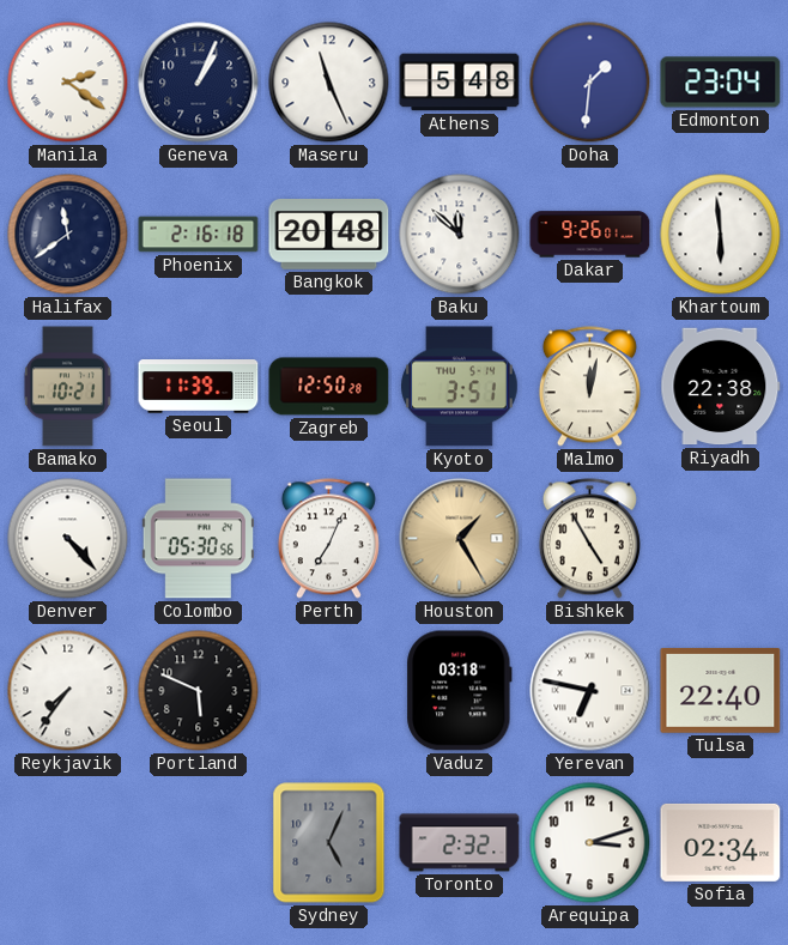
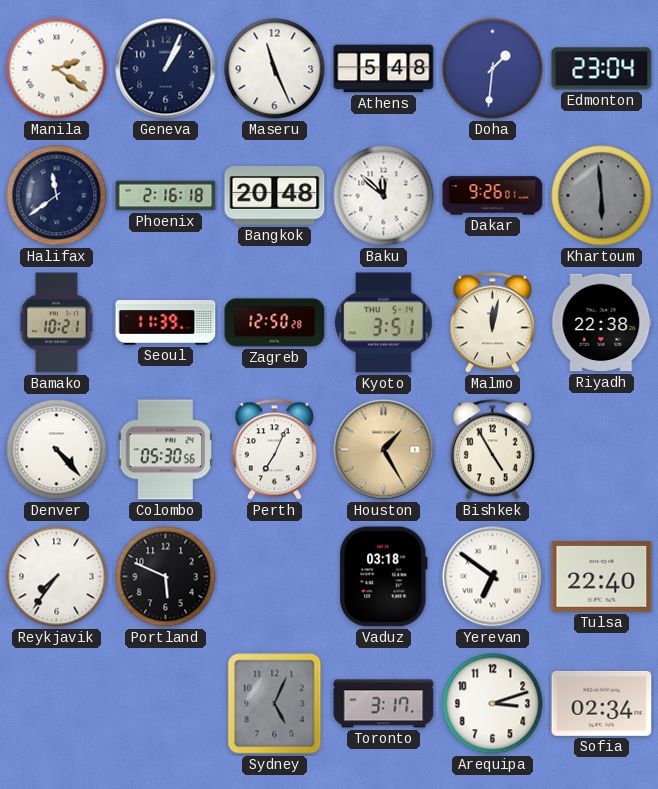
Khartoum dial: white -> grey
Yerevan: 6:47 -> 6:51
Toronto: 2:32 -> 3:17
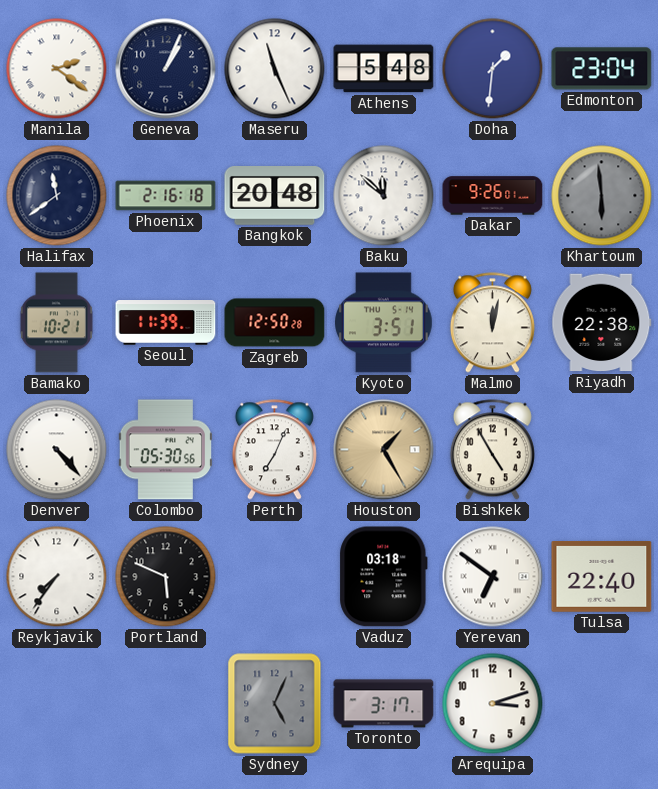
Sofia: 02:34 -> none
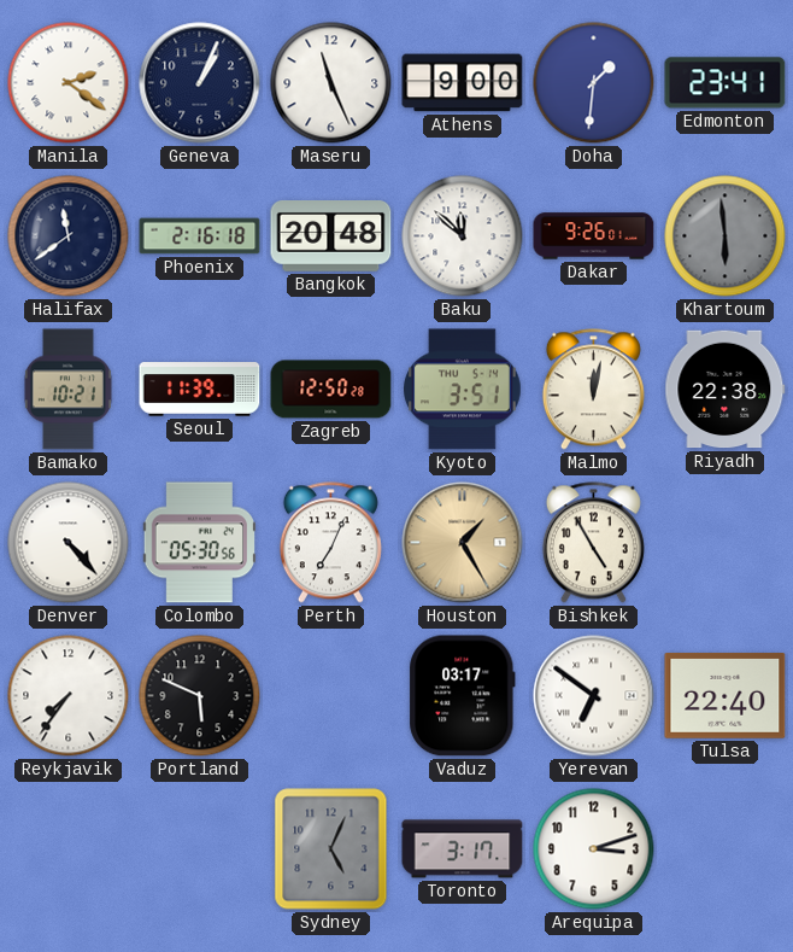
Athens: 5:48 -> 9:00
Edmonton: 23:04 -> 23:41
Vaduz: 03:18 -> 03:17
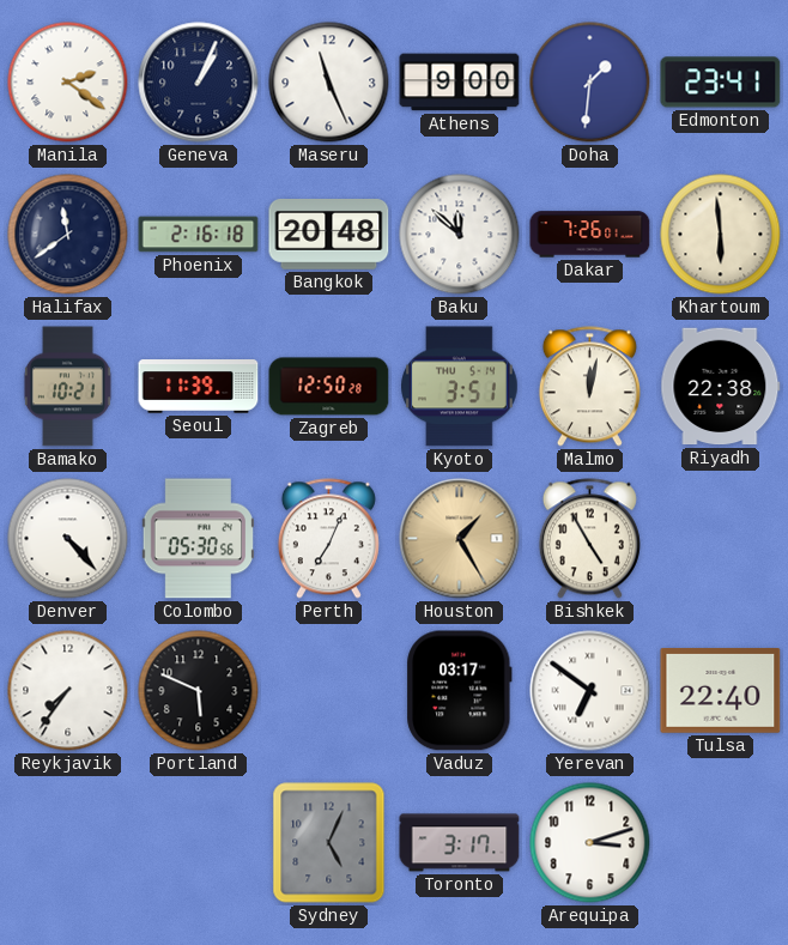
Dakar: 9:26 -> 7:26
Khartoum dial: grey -> cream
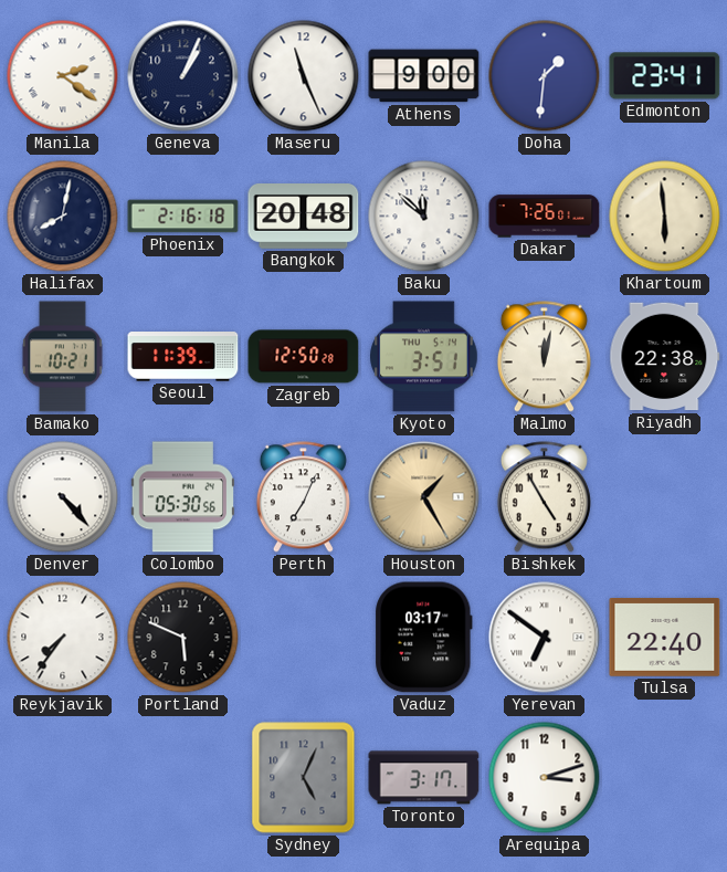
Halifax: 11:39 -> 8:02
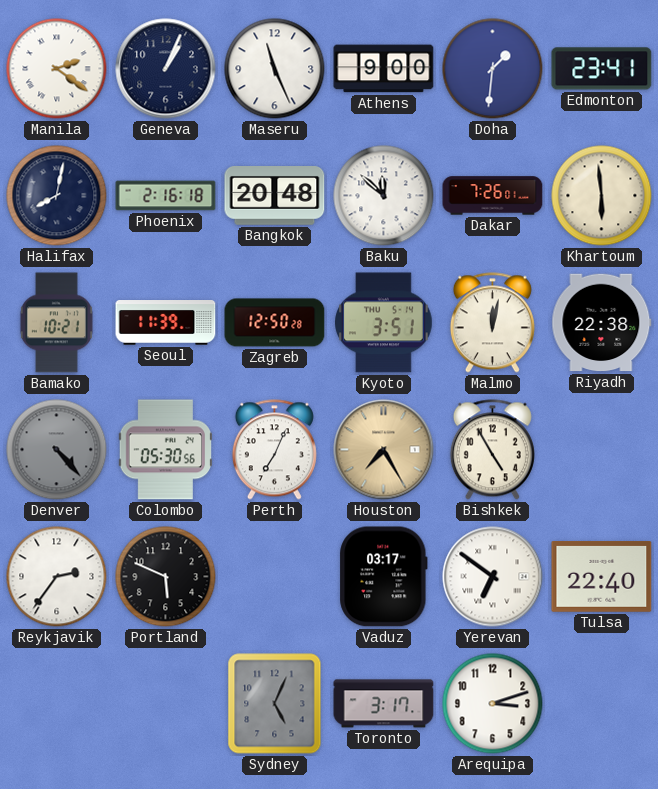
Denver dial: white -> grey
Houston: 1:25 -> 7:25
Reykjavik: 7:36 -> 2:36
